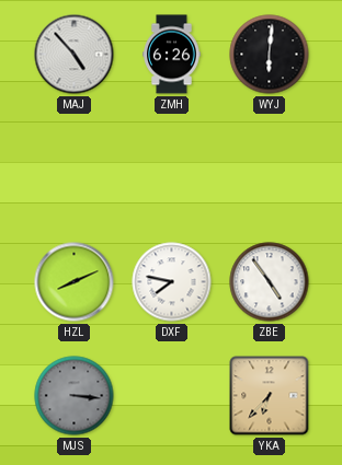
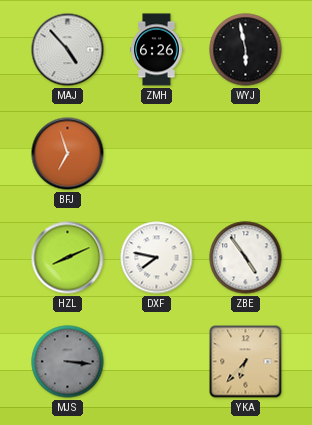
WYJ: 6:01 -> 5:58
BFJ: none -> 6:57
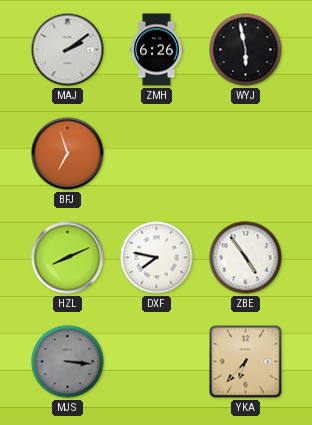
MAJ: 4:53 -> 2:09
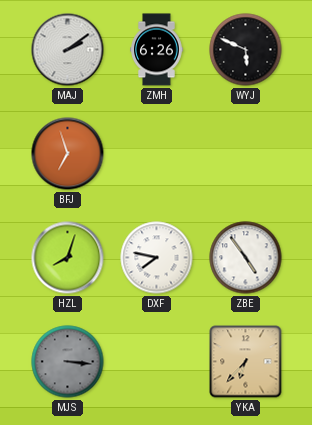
WYJ: 5:58 -> 5:49
HZL: 8:11 -> 8:03
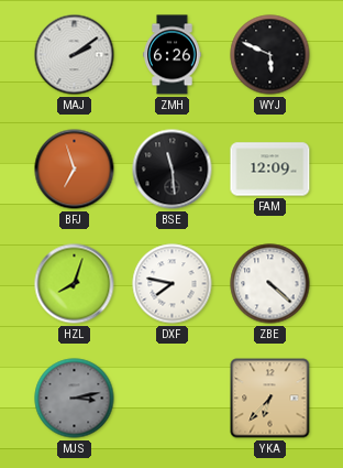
BSE: none -> 11:29
FAM: none -> 12:09
ZBE: 4:54 -> 4:22
MJS: 3:16 -> 3:13
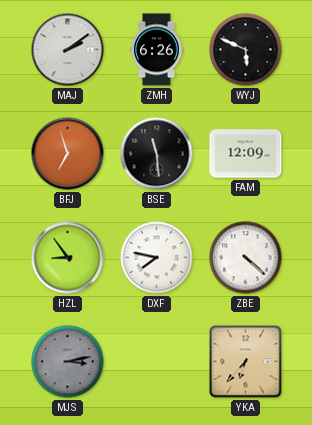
HZL: 8:03 -> 8:54
